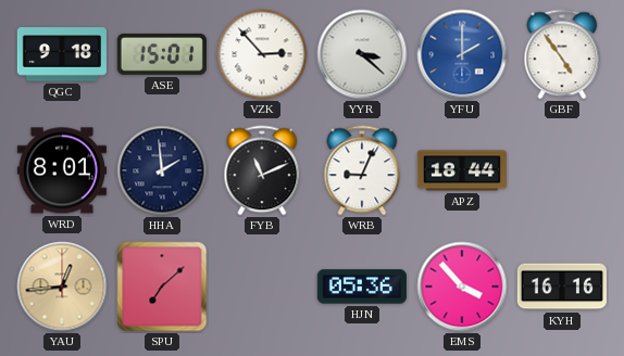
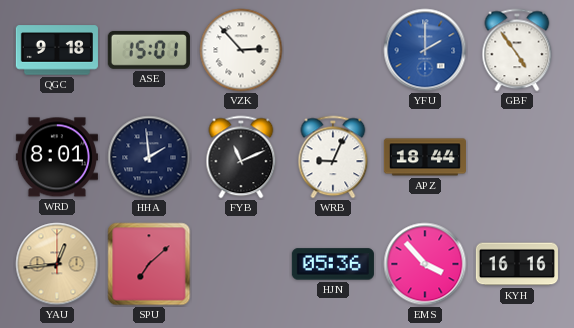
YYR: 3:22 -> none
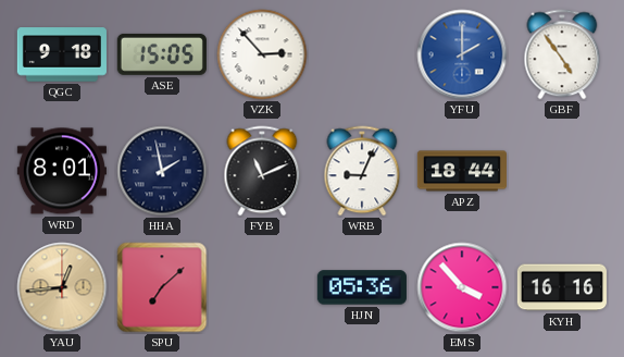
ASE: 15:01 -> 15:05
HHA: 1:59 -> 1:58
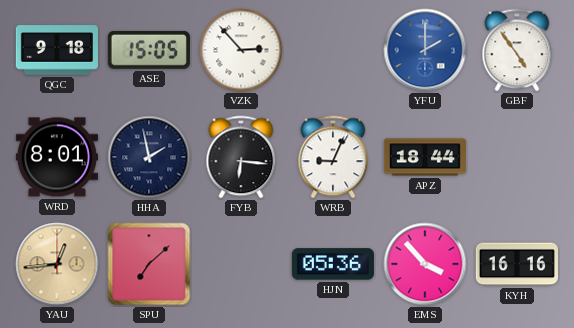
FYB: 11:11 -> 6:16
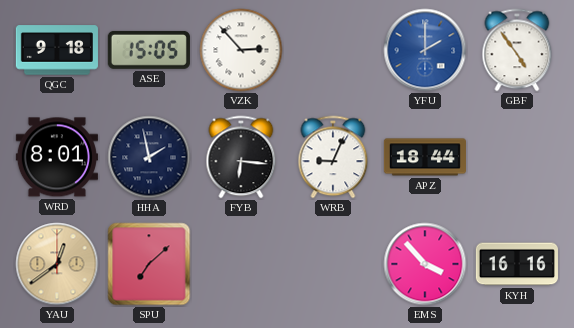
YAU: 12:44 -> 12:39
HJN: 05:36 -> none
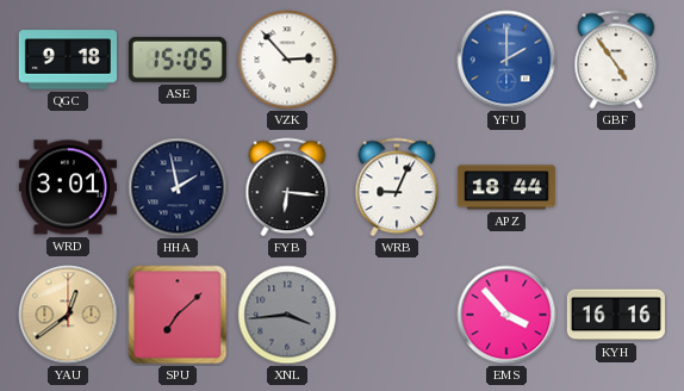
WRD: 8:01 -> 3:01
XNL: none -> 3:44
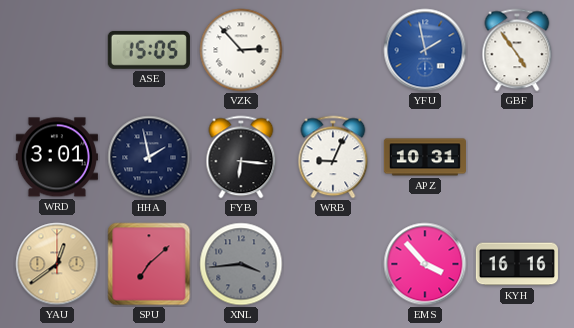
QGC: 9:18 -> none
YFU: 2:00 -> 1:58
APZ: 18:44 -> 10:31
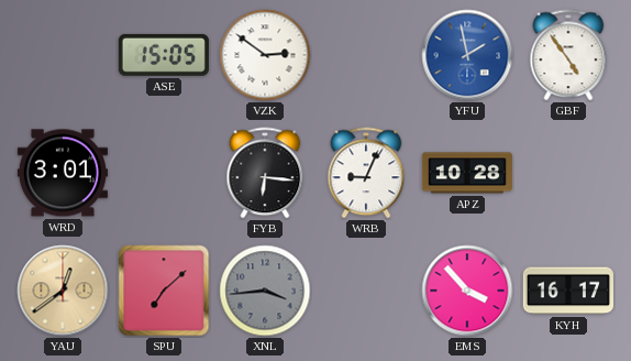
VZK: 2:53 -> 2:51
HHA: 1:58 -> none
APZ: 10:31 -> 10:28
KYH: 16:16 -> 16:17
